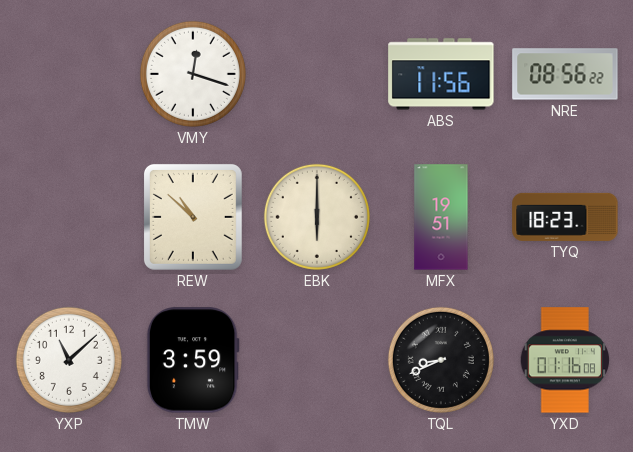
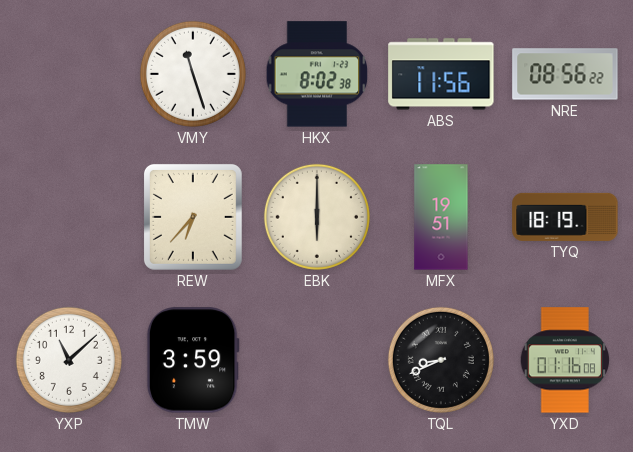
VMY: 12:18 -> 11:27
HKX: none -> 8:02
REW: 10:52 -> 6:37
TYQ: 18:23 -> 18:19
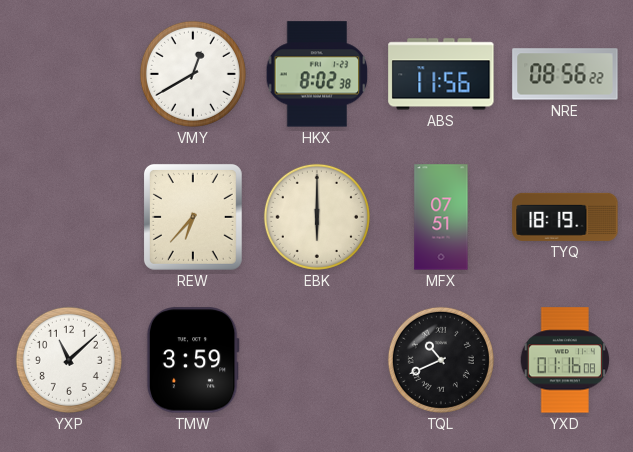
VMY: 11:27 -> 12:40
MFX: 19:51 -> 07:51
TQL: 8:41 -> 10:41
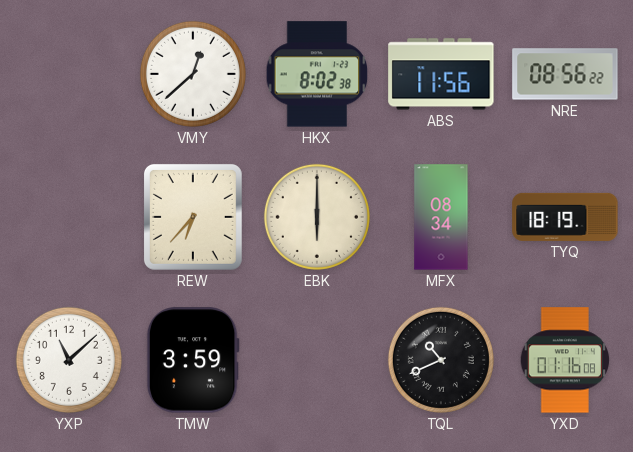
VMY: 12:40 -> 12:38
MFX: 07:51 -> 08:34
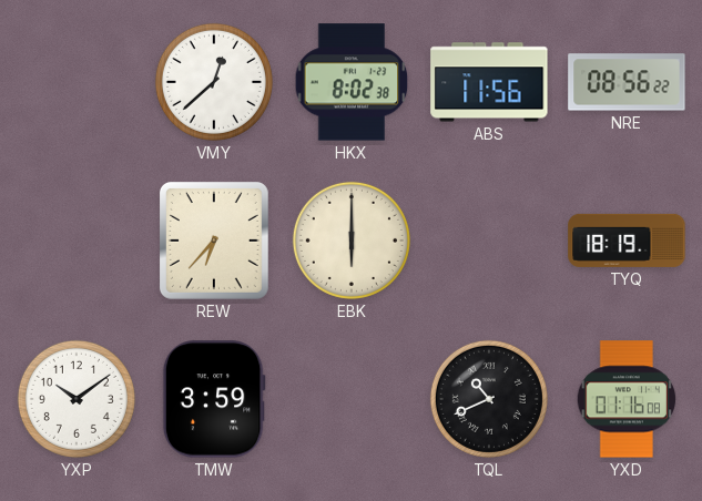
MFX: 08:34 -> none
YXP: 11:08 -> 10:09
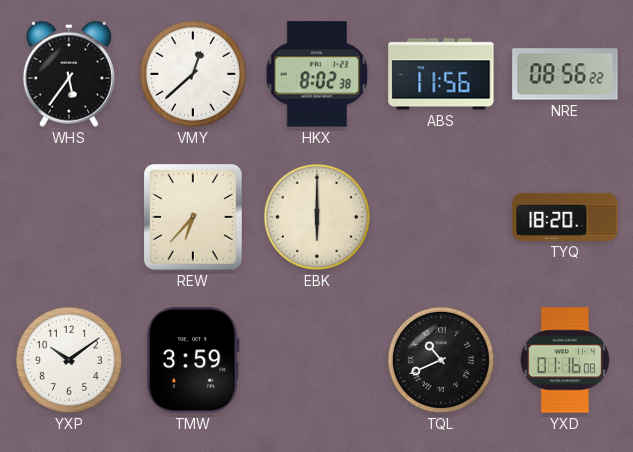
WHS: none -> 5:36
TYQ: 18:19 -> 18:20
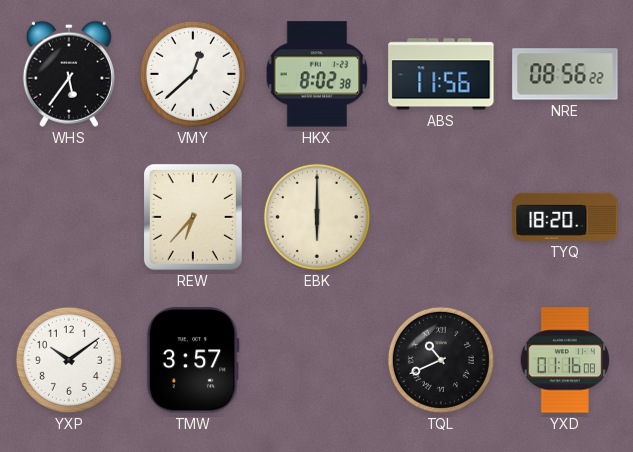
TMW: 3:59 -> 3:57
